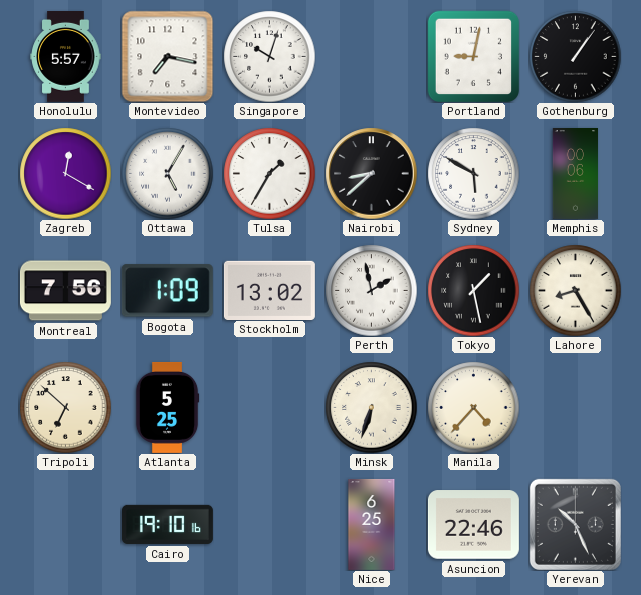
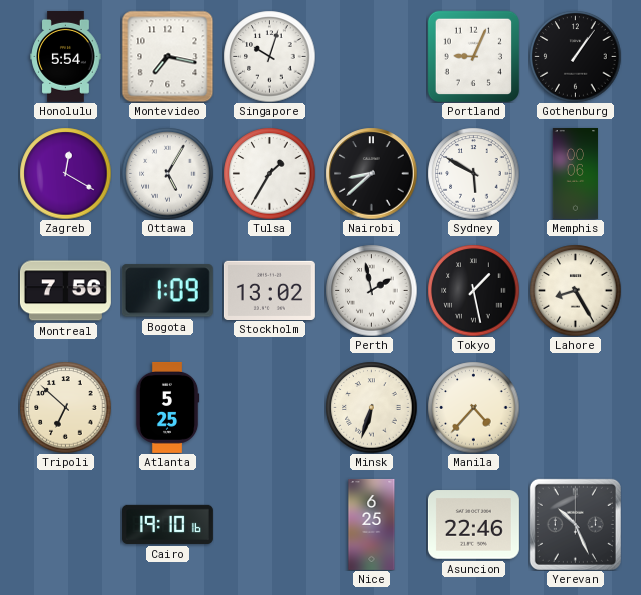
Honolulu: 5:57 -> 5:54
Portland: 9:02 -> 9:04
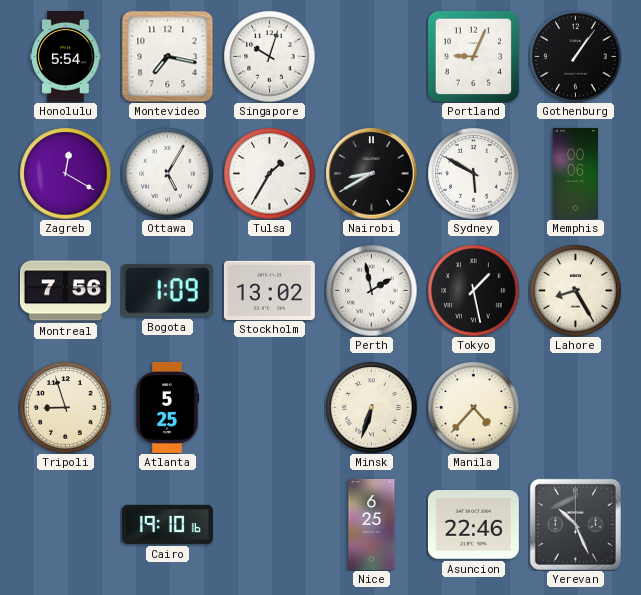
Nairobi: 8:38 -> 8:40
Tripoli: 6:52 -> 8:57
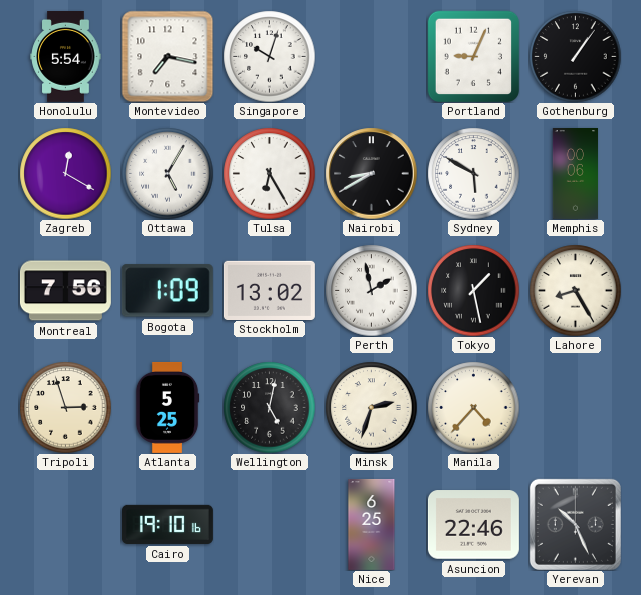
Tulsa: 1:35 -> 6:25
Tripoli: 8:57 -> 2:57
Wellington: none -> 5:02
Minsk: 6:33 -> 2:33
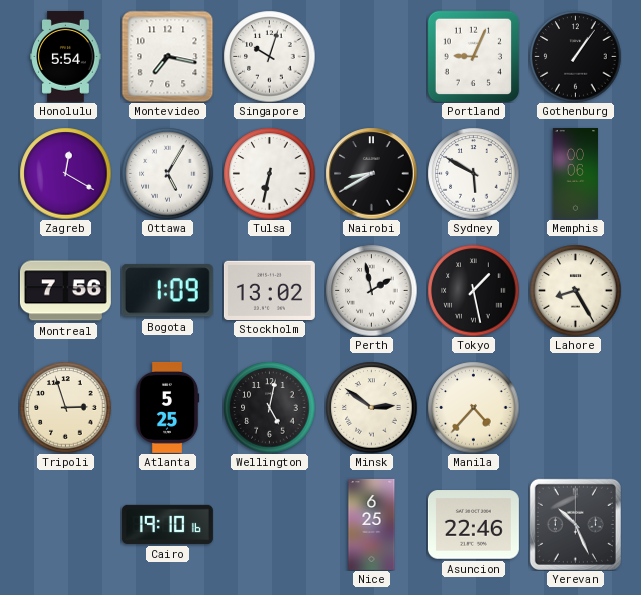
Tulsa: 6:25 -> 6:32
Minsk: 2:33 -> 2:51
